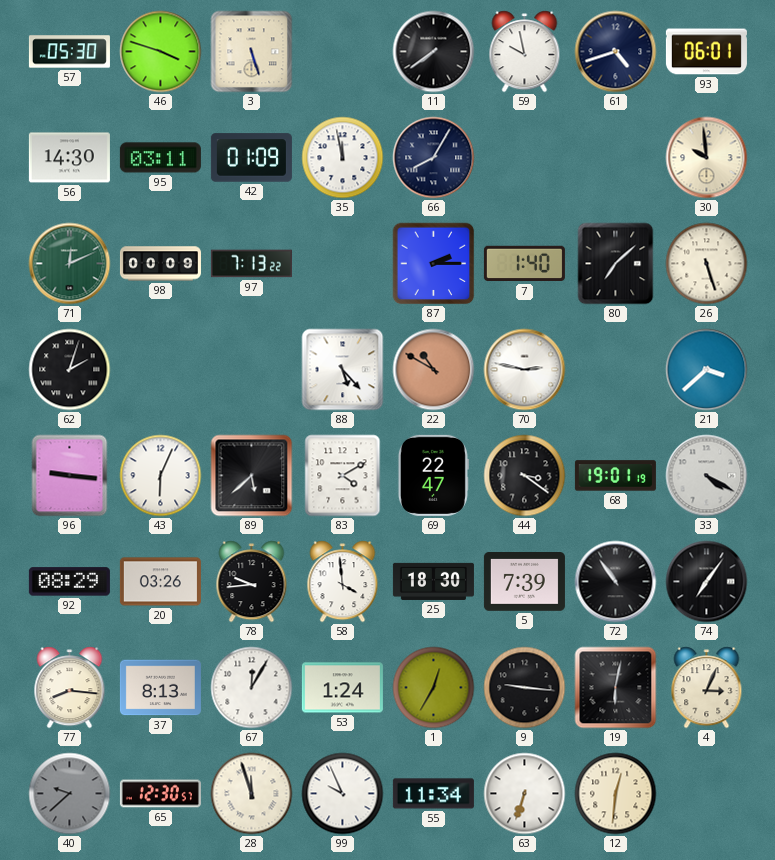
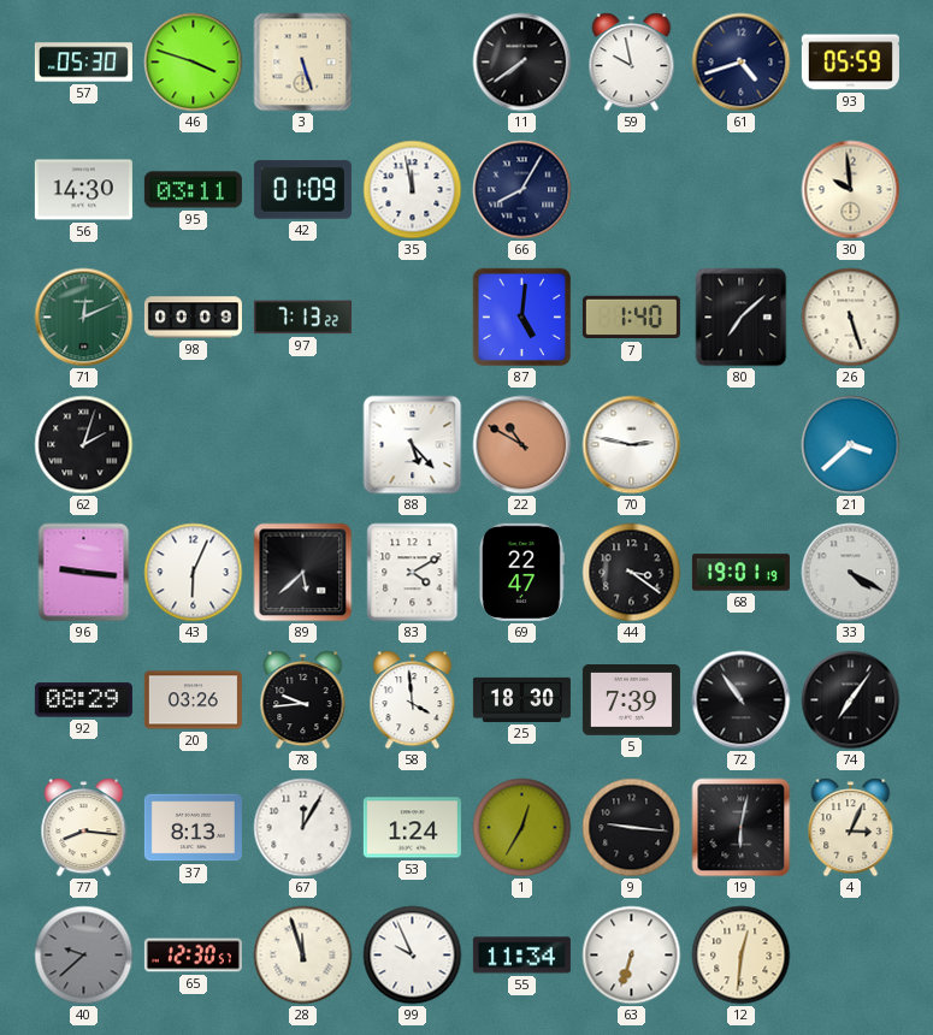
93: 06:01 -> 05:59
87: 2:15 -> 5:01
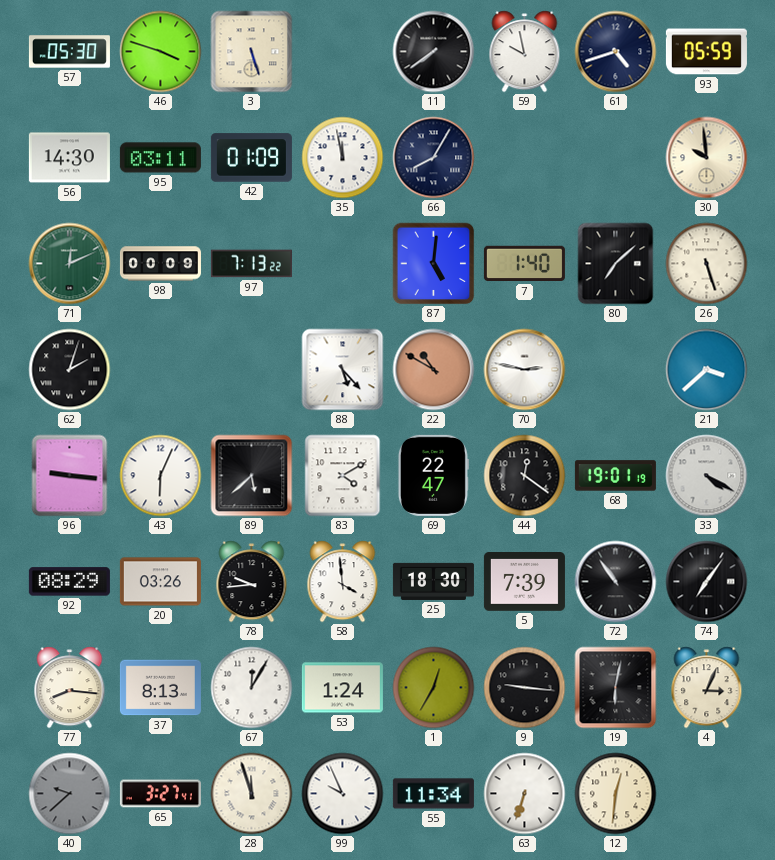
44: 3:21 -> 12:21
65: 12:30 -> 3:27
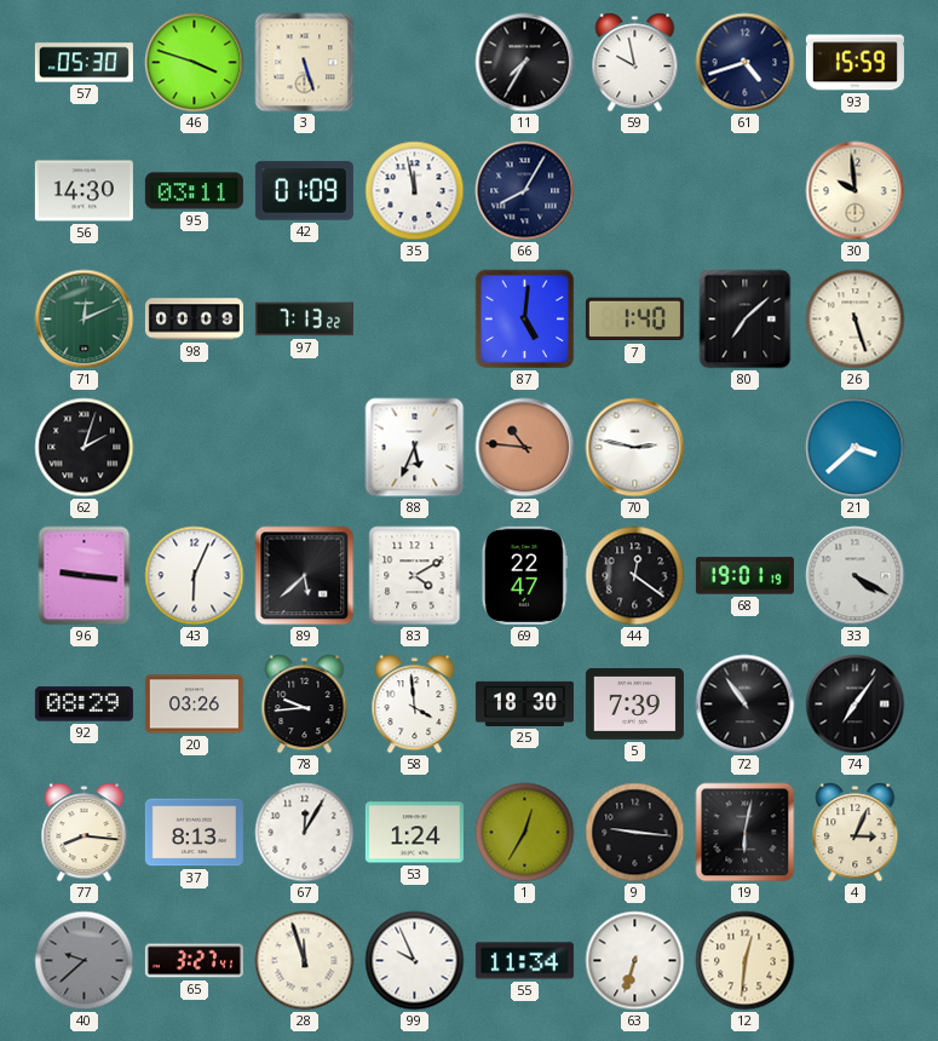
11: 7:39 -> 7:35
93: 05:59 -> 15:59
88: 5:23 -> 5:34
22: 10:50 -> 10:46
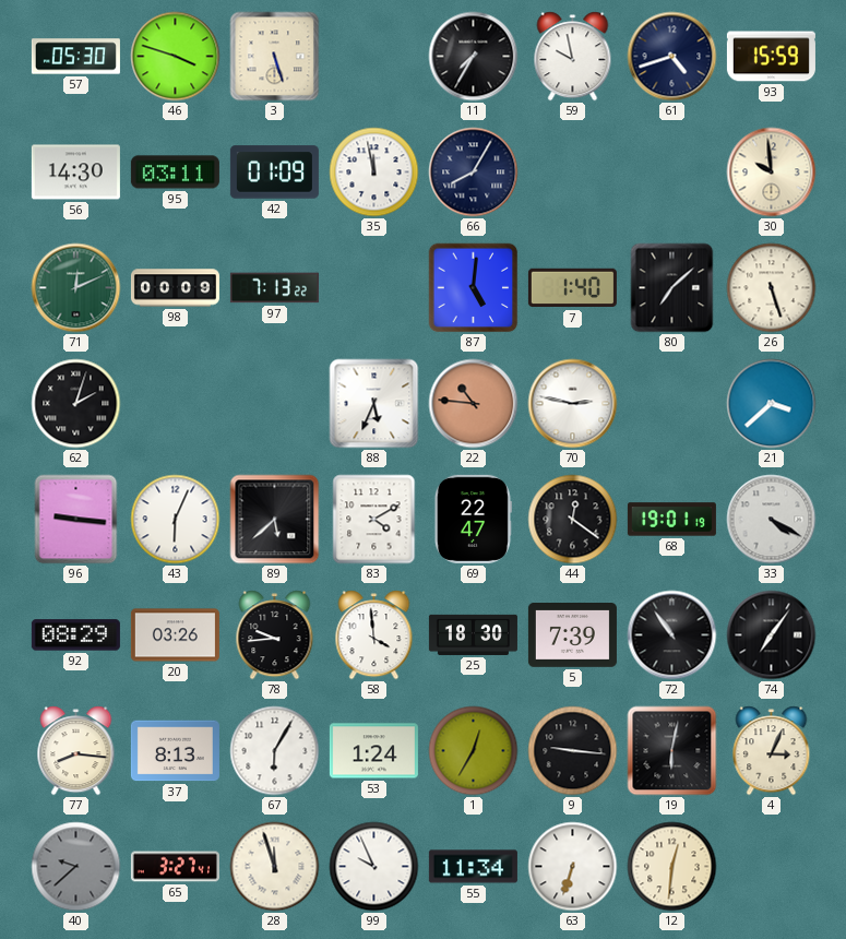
67: 12:05 -> 6:05
